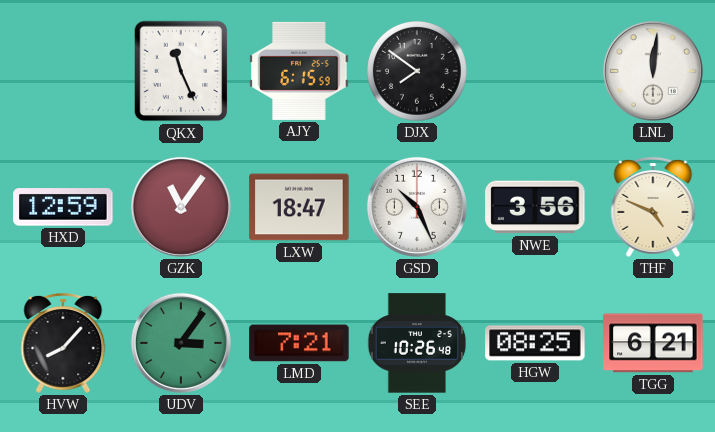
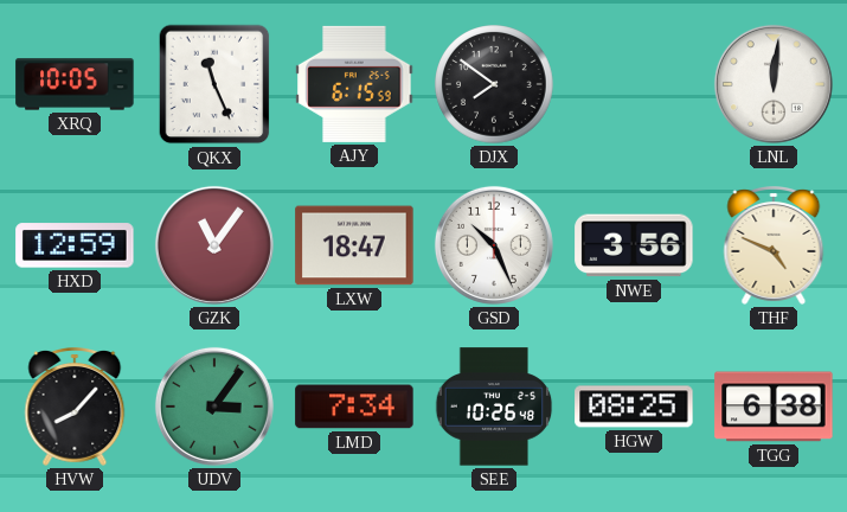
XRQ: none -> 10:05
LMD: 7:21 -> 7:34
TGG: 6:21 -> 6:38
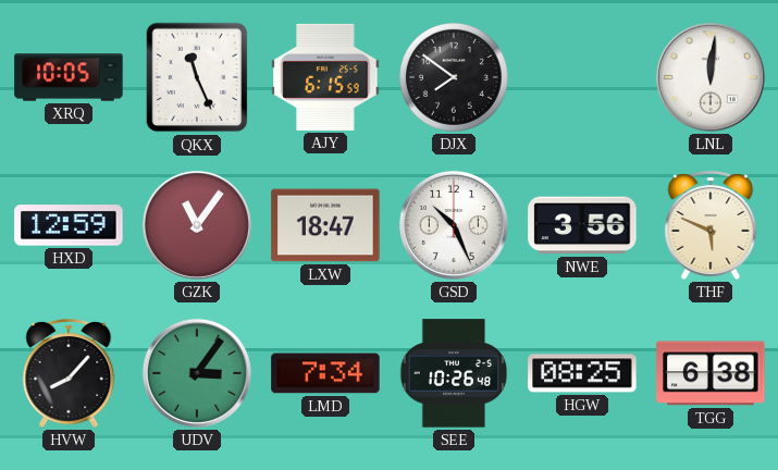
THF: 4:49 -> 5:49
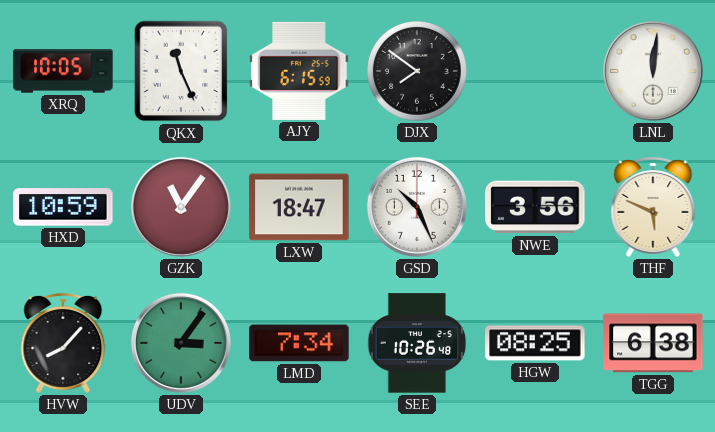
HXD: 12:59 -> 10:59
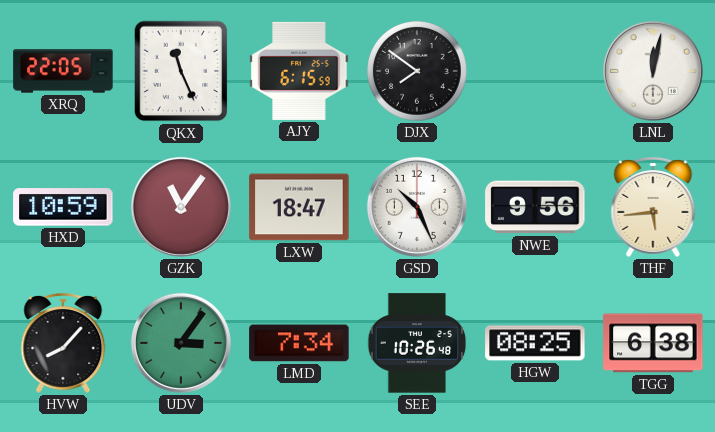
XRQ: 10:05 -> 22:05
LNL: 12:01 -> 12:02
NWE: 3:56 -> 9:56
THF: 5:49 -> 5:44
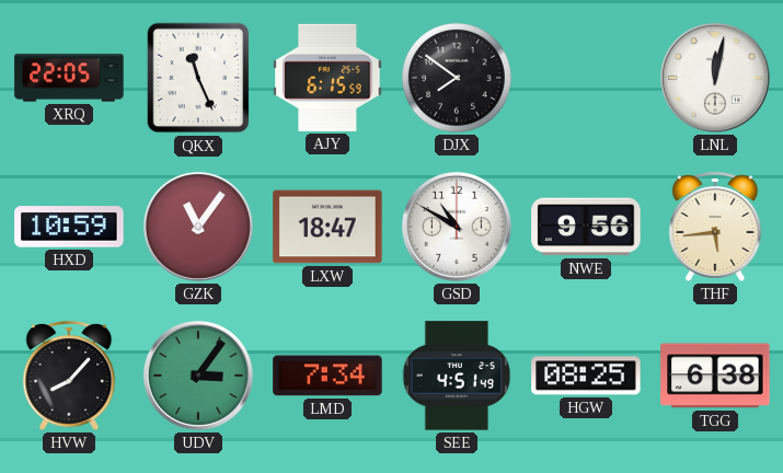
GSD: 10:26 -> 10:50
SEE: 10:26 -> 4:51
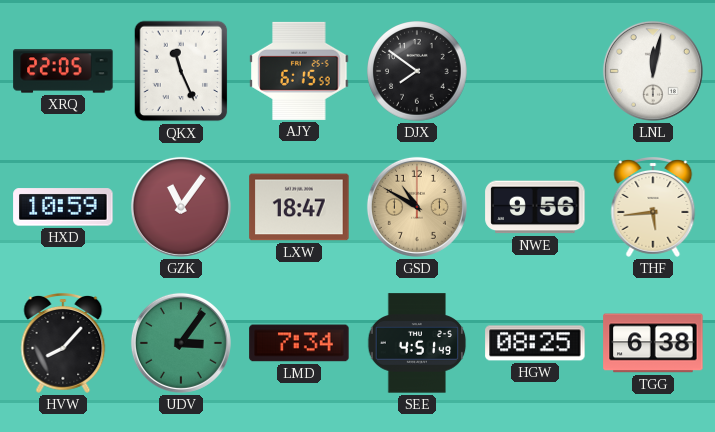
GSD dial: white -> champagne
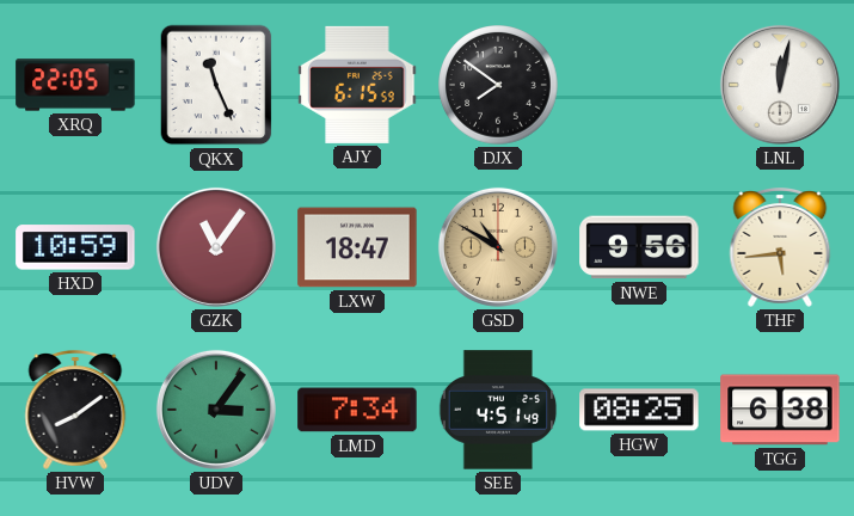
HVW: 8:07 -> 8:09
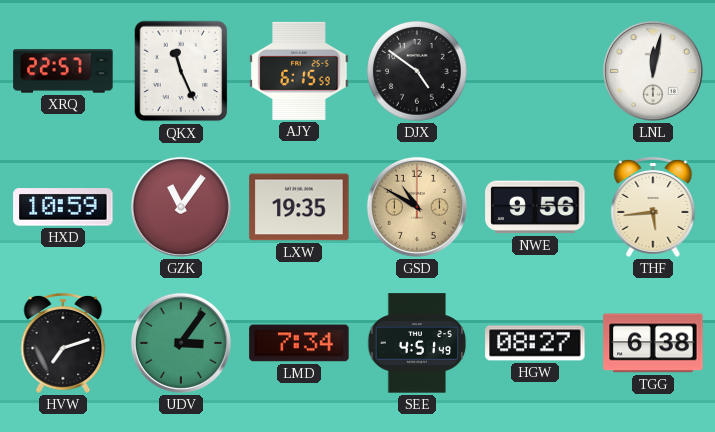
XRQ: 22:05 -> 22:57
DJX: 7:51 -> 4:51
LXW: 18:47 -> 19:35
HVW: 8:09 -> 7:12
HGW: 08:25 -> 08:27
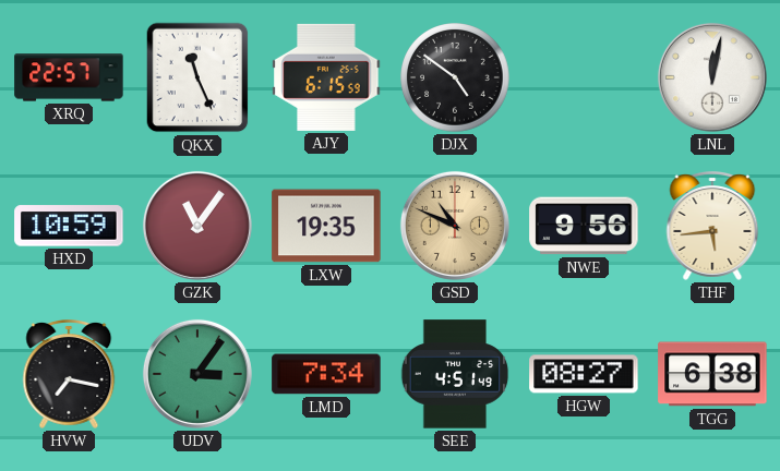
GSD: 10:50 -> 10:49
HVW: 7:12 -> 7:17
